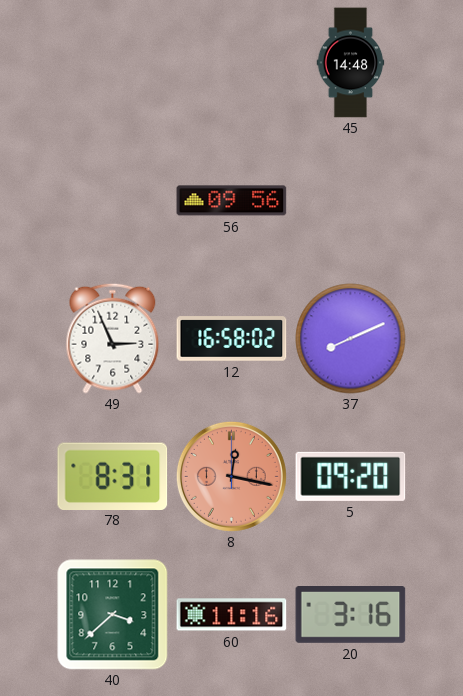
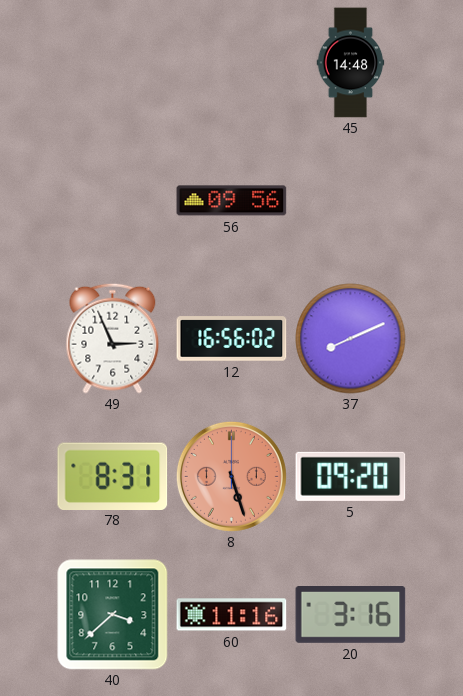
12: 16:58 -> 16:56
8: 12:17 -> 5:27
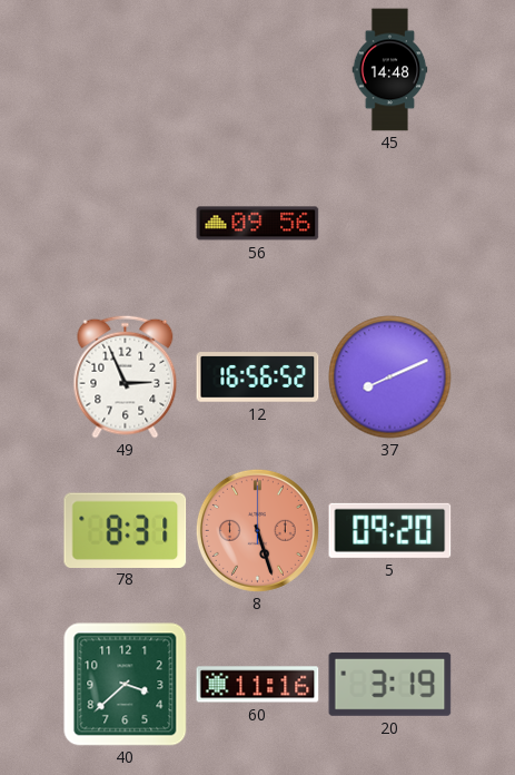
12: 16:56:02 -> 16:56:52
20: 3:16 -> 3:19
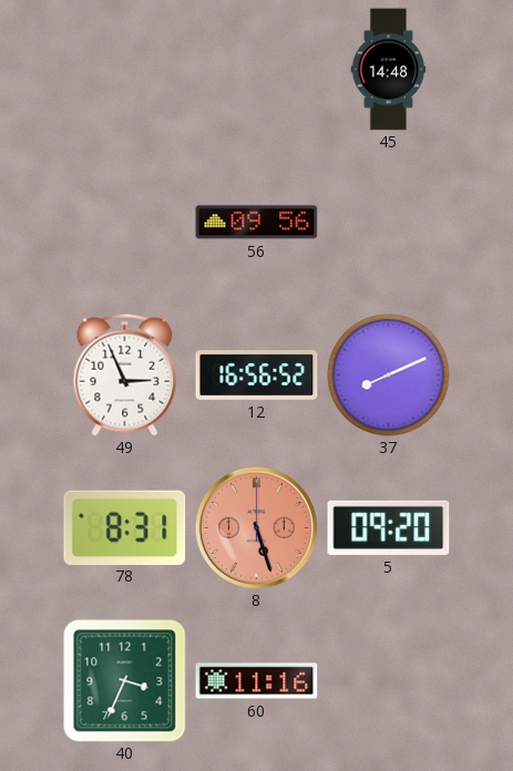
40: 3:38 -> 3:34
20: 3:19 -> none
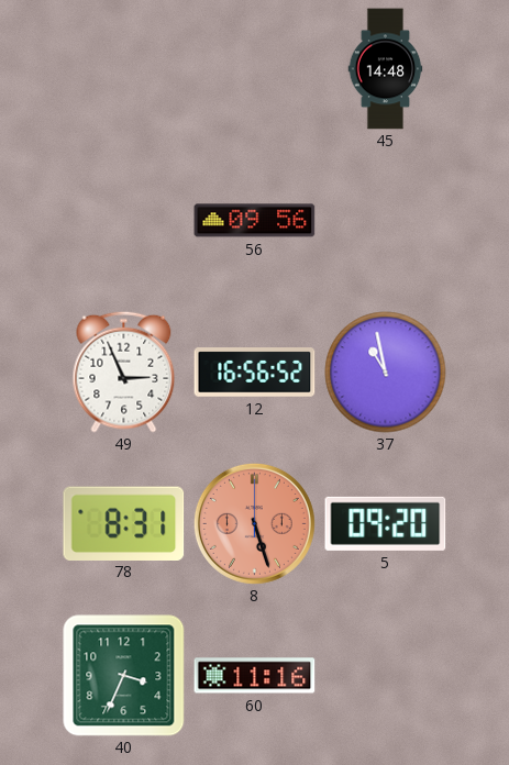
37: 8:11 -> 10:58
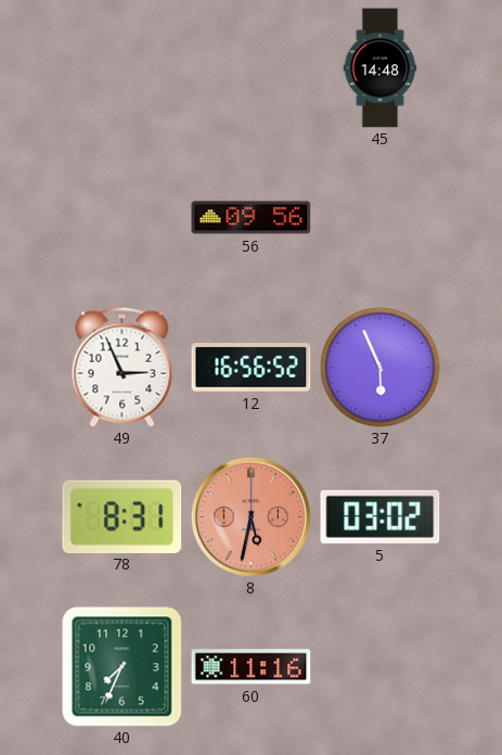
37: 10:58 -> 5:56
8: 5:27 -> 5:32
5: 09:20 -> 03:02
40: 3:34 -> 7:34
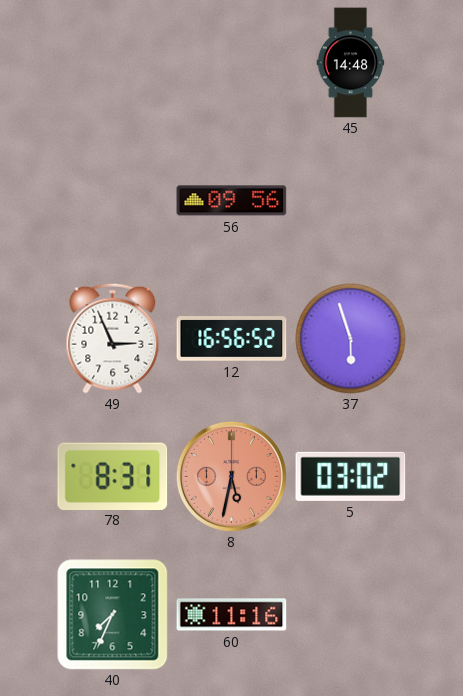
37: 5:56 -> 5:57
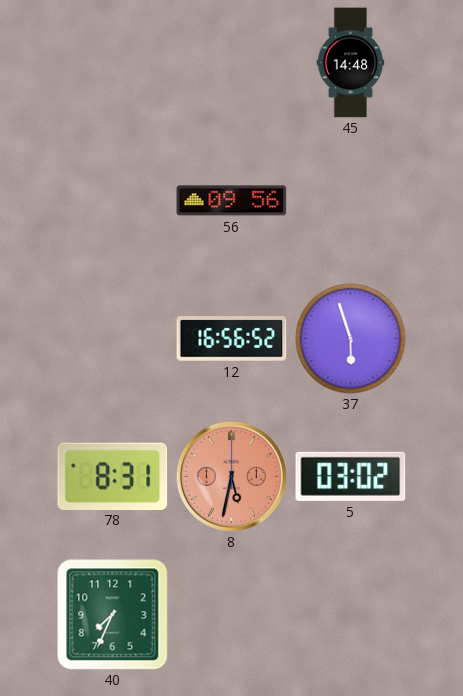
49: 2:56 -> none
60: 11:16 -> none
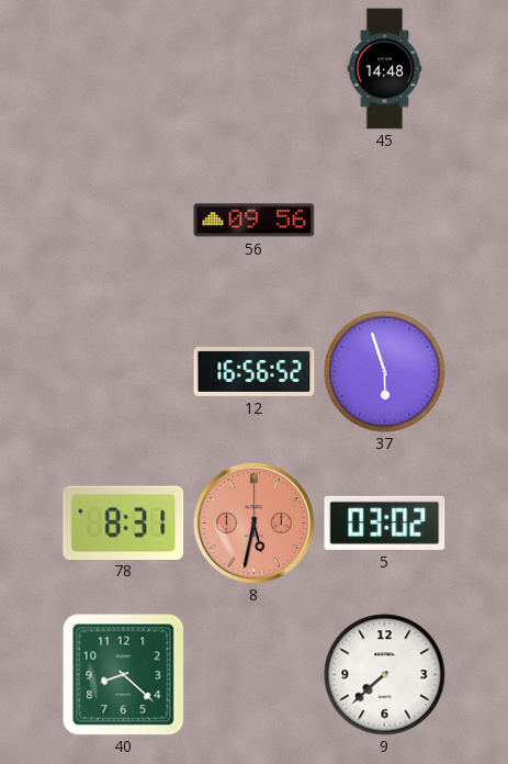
40: 7:34 -> 8:22
9: none -> 7:38
